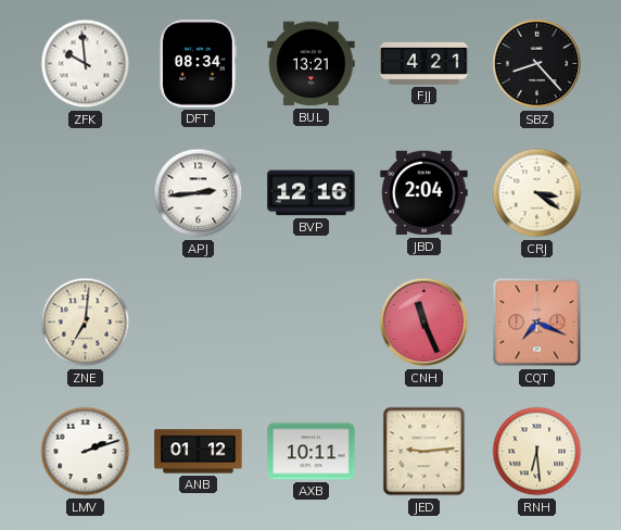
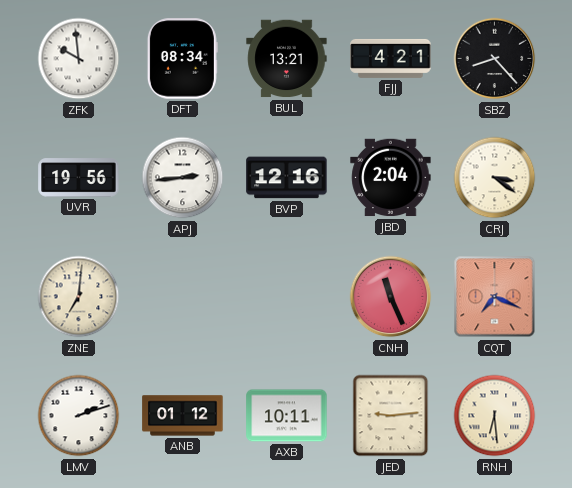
UVR: none -> 19:56
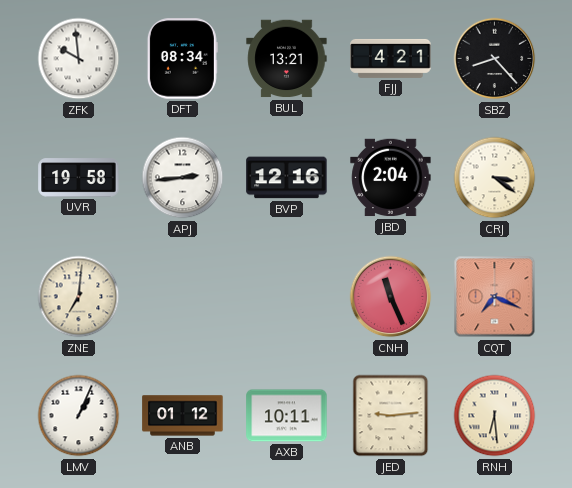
UVR: 19:56 -> 19:58
LMV: 2:12 -> 1:04
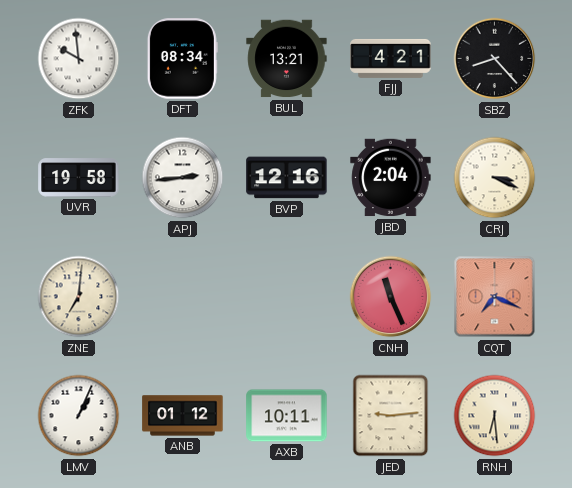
CRJ: 3:21 -> 3:19
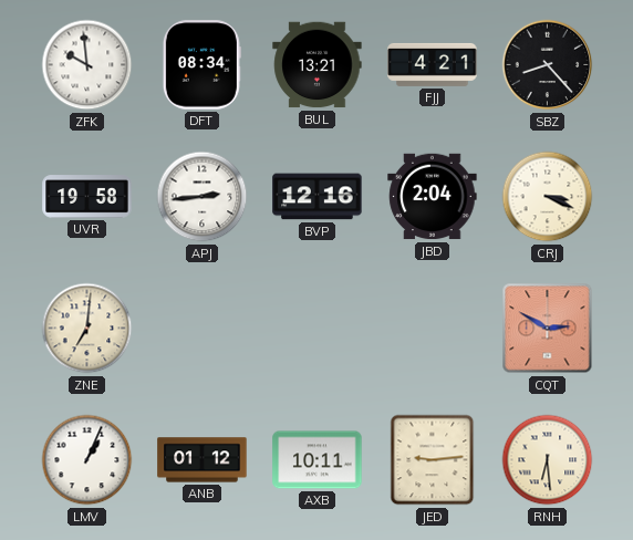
CNH: 11:26 -> none
CQT: 7:19 -> 2:50
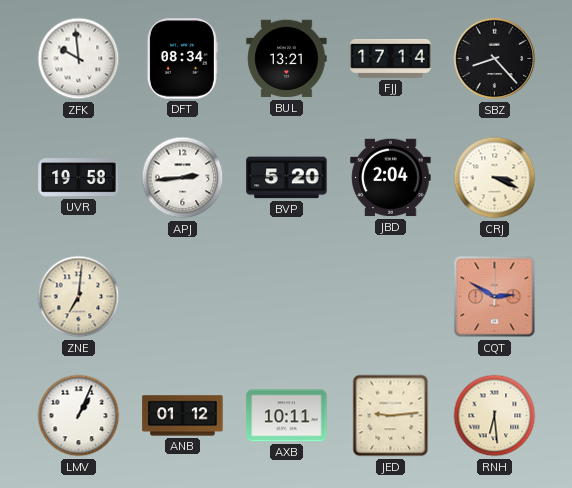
FJJ: 4:21 -> 17:14
BVP: 12:16 -> 5:20
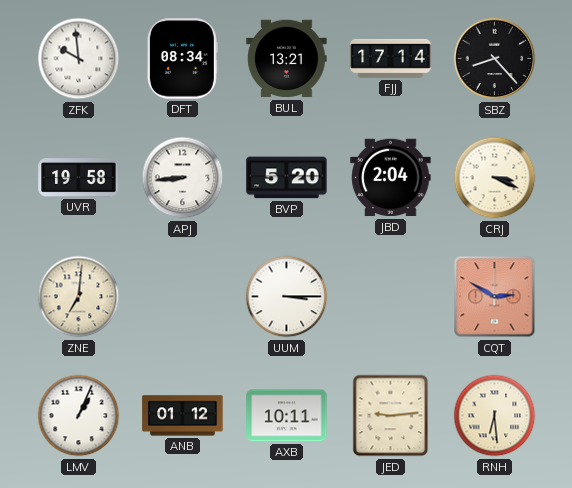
APJ: 2:44 -> 8:44
UUM: none -> 3:15
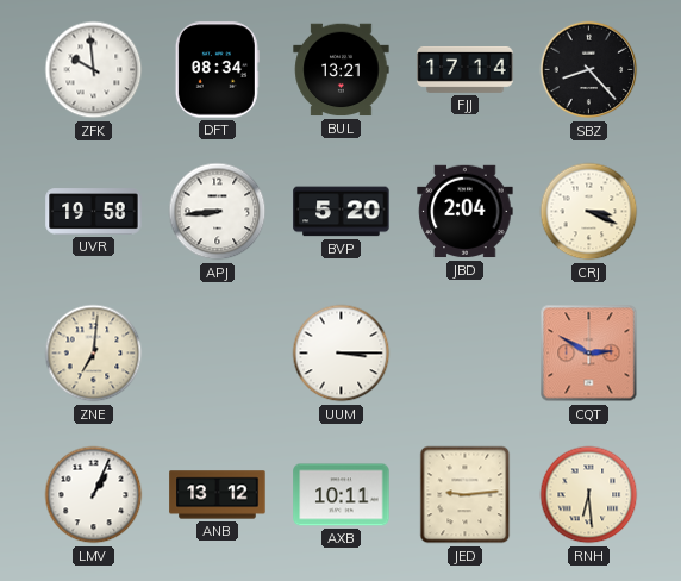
ANB: 01:12 -> 13:12
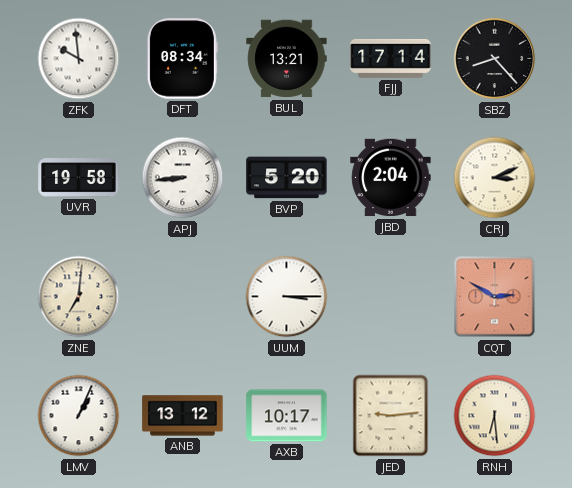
CRJ: 3:19 -> 3:11
AXB: 10:11 -> 10:17
